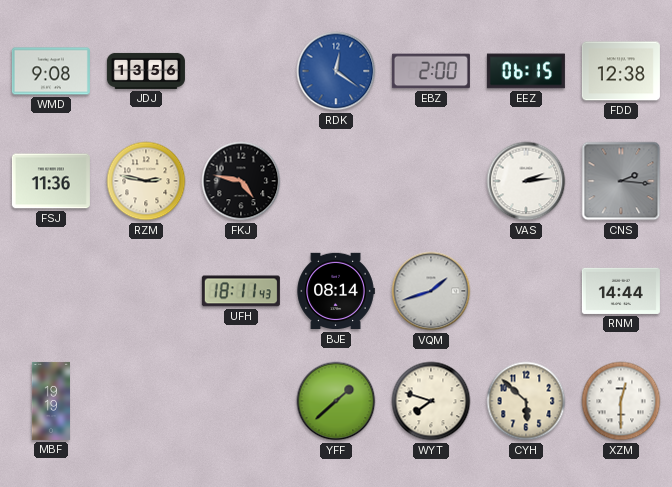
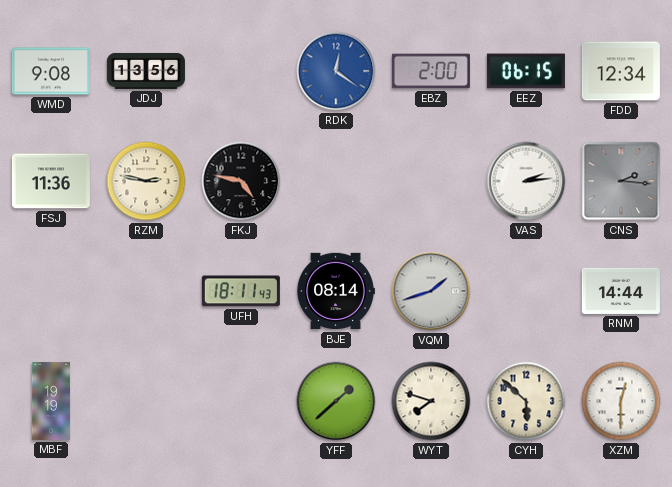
FDD: 12:38 -> 12:34
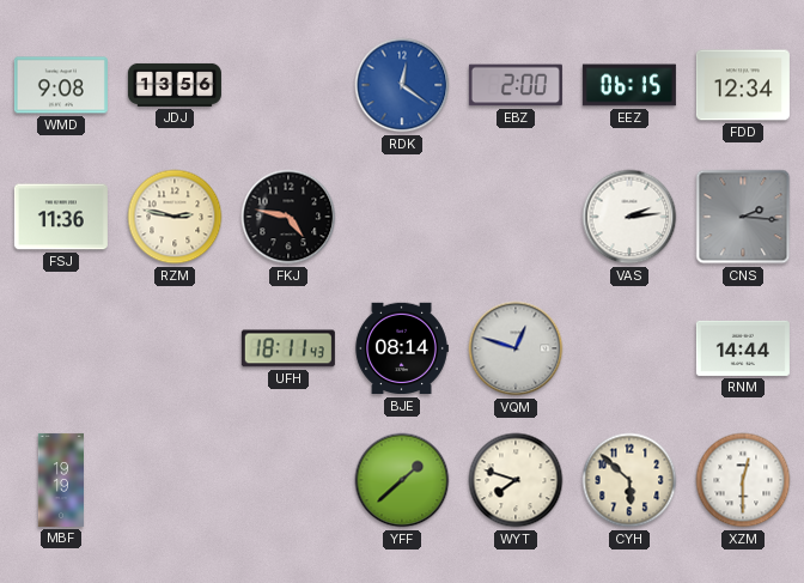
VQM: 1:42 -> 12:48
